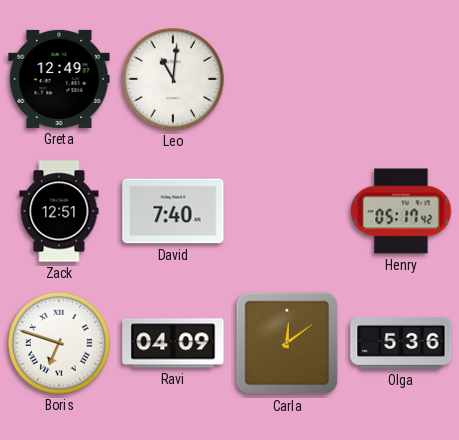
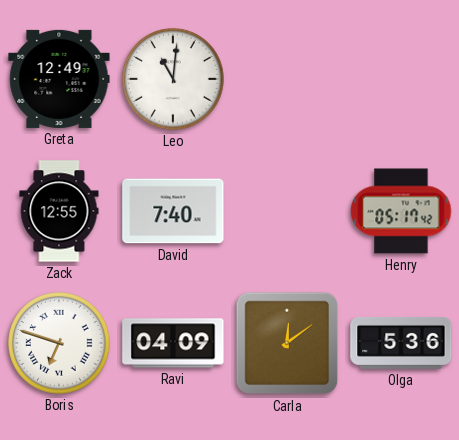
Zack: 12:51 -> 12:55
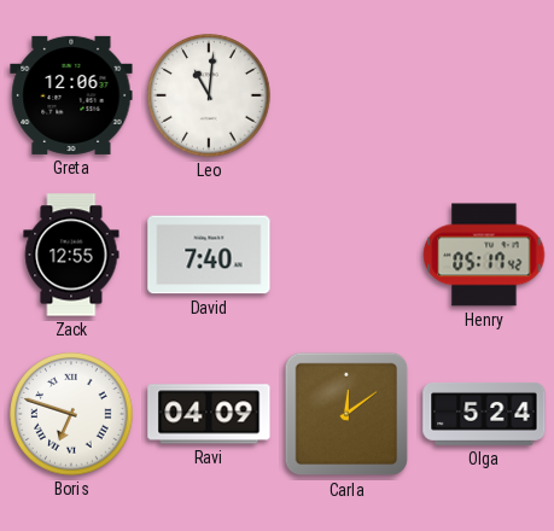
Greta: 12:49 -> 12:06
Olga: 5:36 -> 5:24
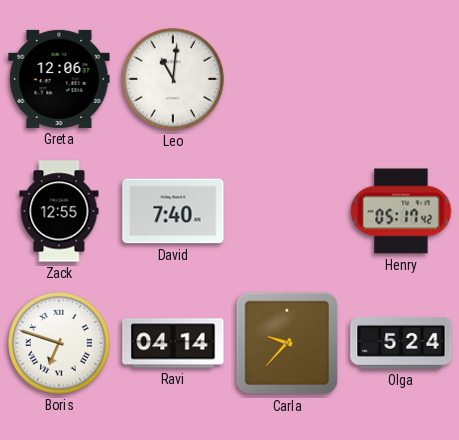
Ravi: 04:09 -> 04:14
Carla: 12:09 -> 9:37
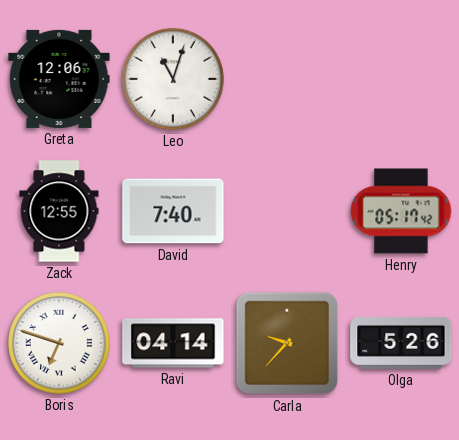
Leo: 11:01 -> 11:03
Olga: 5:24 -> 5:26
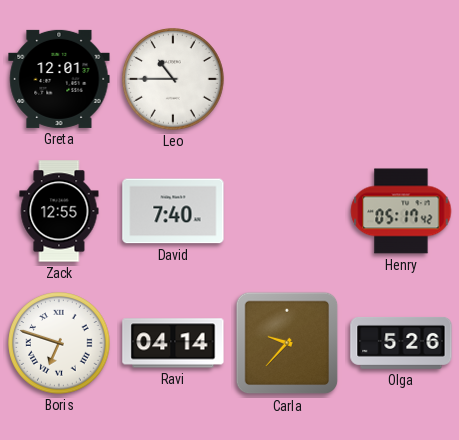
Greta: 12:06 -> 12:01
Leo: 11:03 -> 10:45
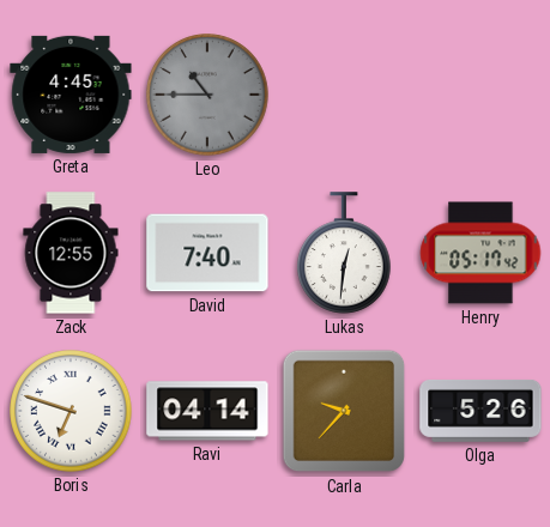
Greta: 12:01 -> 4:45
Leo dial: white -> grey
Lukas: none -> 12:31
